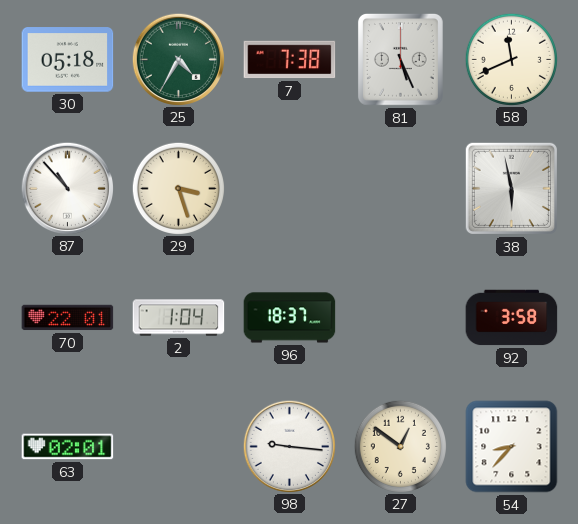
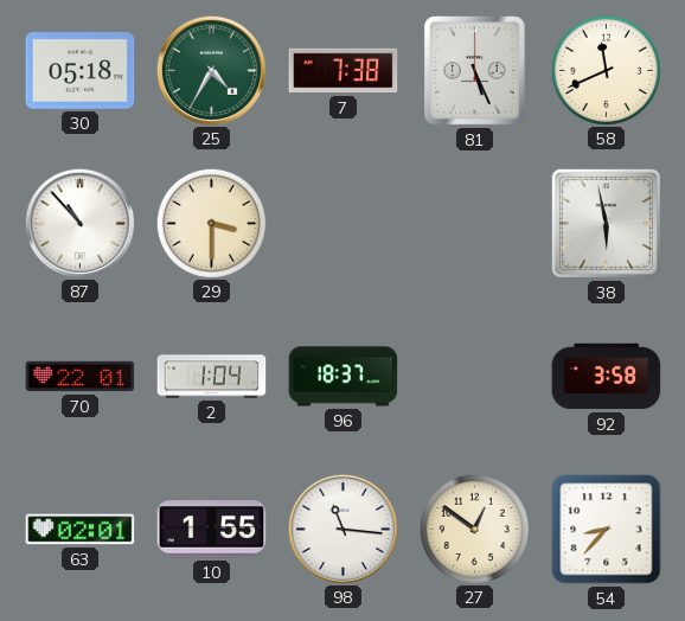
29: 3:27 -> 3:30
10: none -> 1:55
98: 9:16 -> 11:16
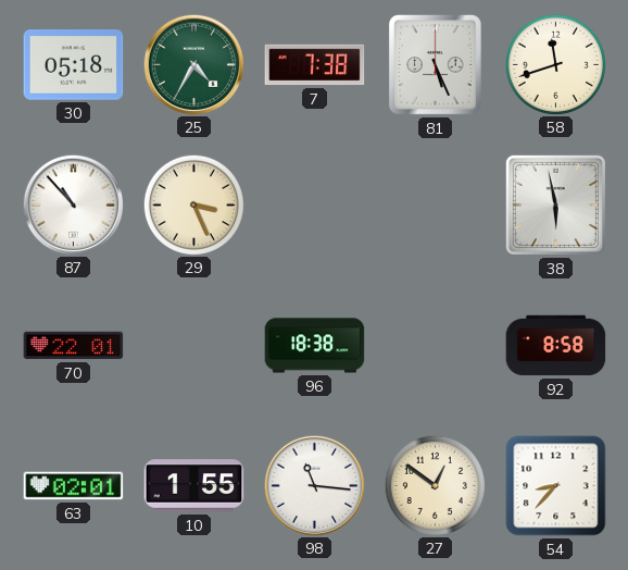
58: 11:41 -> 11:42
29: 3:30 -> 3:26
2: 1:04 -> none
96: 18:37 -> 18:38
92: 3:58 -> 8:58
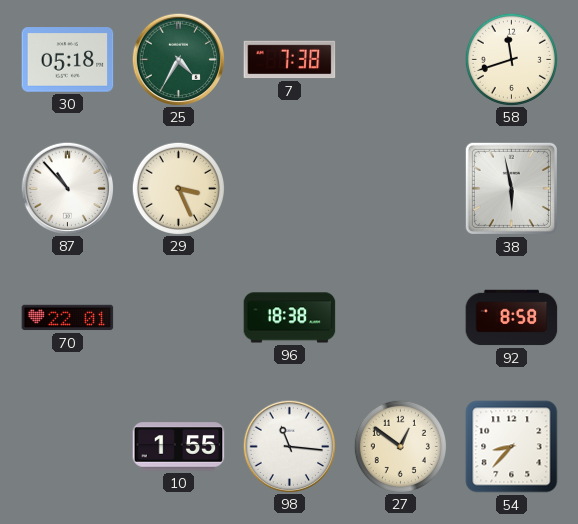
81: 5:26 -> none
63: 02:01 -> none
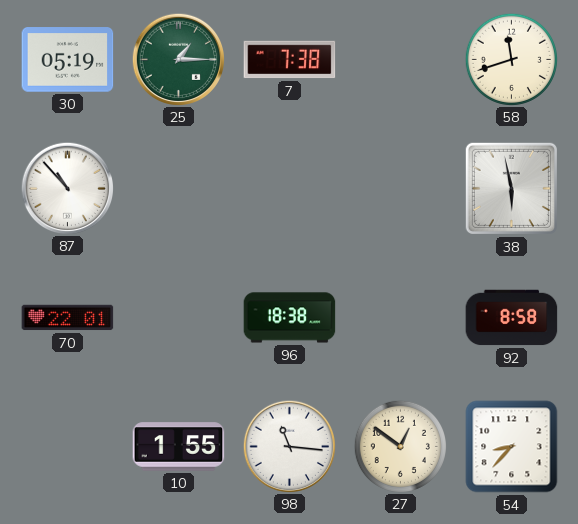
30: 05:18 -> 05:19
25: 4:35 -> 1:15
29: 3:26 -> none
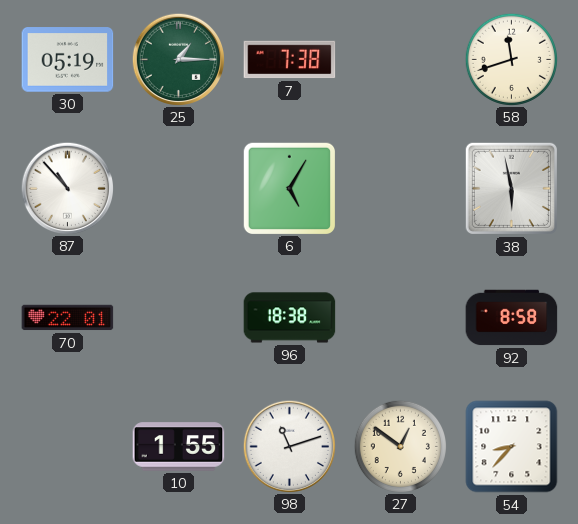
6: none -> 5:05
98: 11:16 -> 11:12
